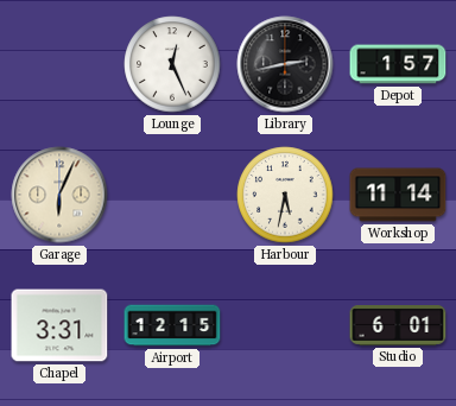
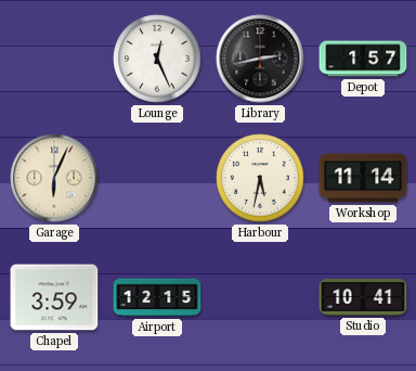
Chapel: 3:31 -> 3:59
Studio: 6:01 -> 10:41
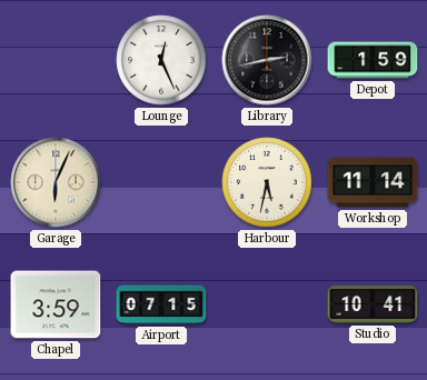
Depot: 1:57 -> 1:59
Airport: 12:15 -> 07:15
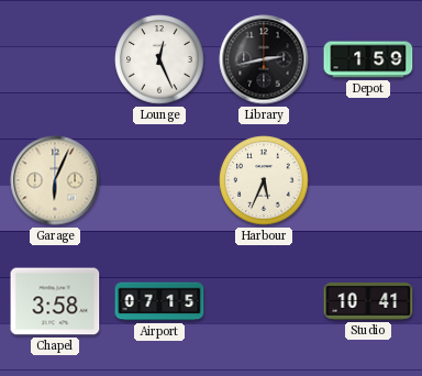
Harbour: 5:32 -> 5:34
Workshop: 11:14 -> none
Chapel: 3:59 -> 3:58
